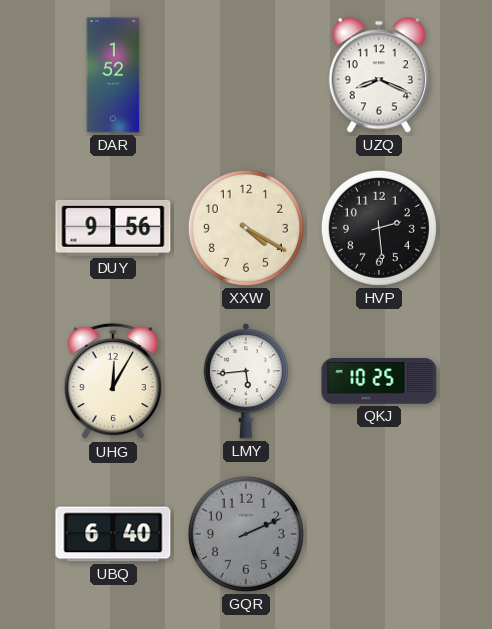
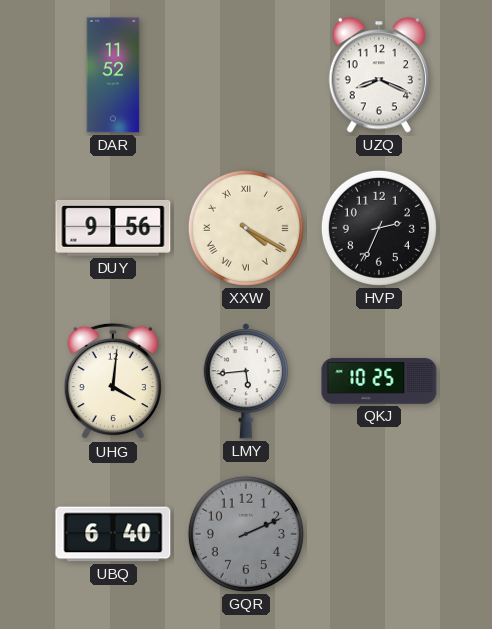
DAR: 1:52 -> 11:52
XXW numerals: Arabic -> Roman
HVP: 2:29 -> 2:34
UHG: 12:05 -> 4:01
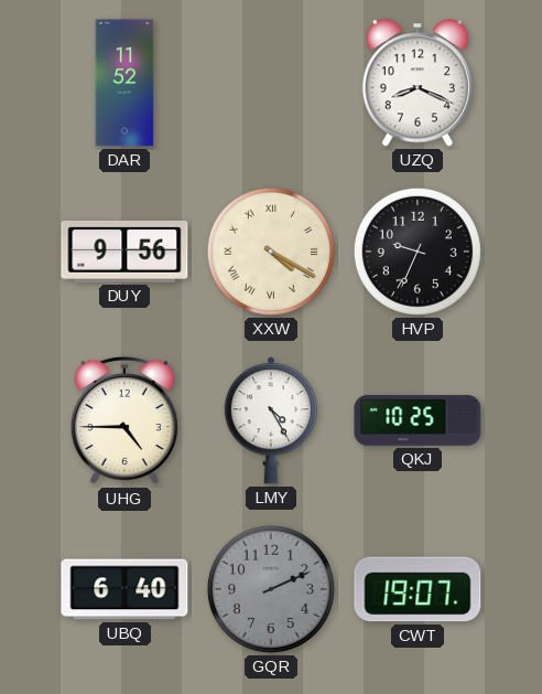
HVP: 2:34 -> 9:34
UHG: 4:01 -> 4:45
LMY: 5:44 -> 4:25
CWT: none -> 19:07
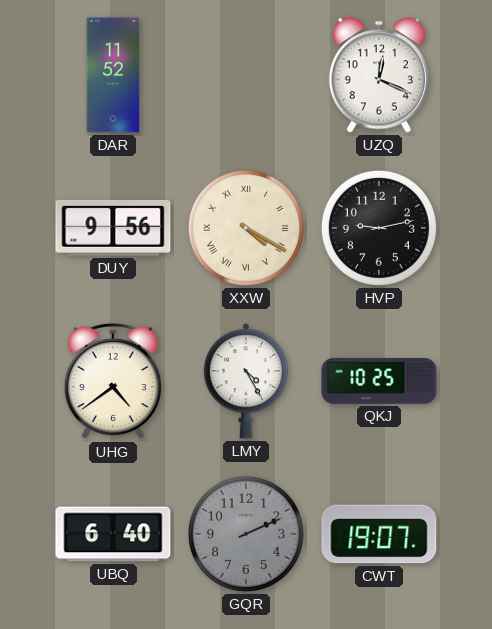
UZQ: 8:19 -> 12:19
HVP: 9:34 -> 9:13
UHG: 4:45 -> 4:39
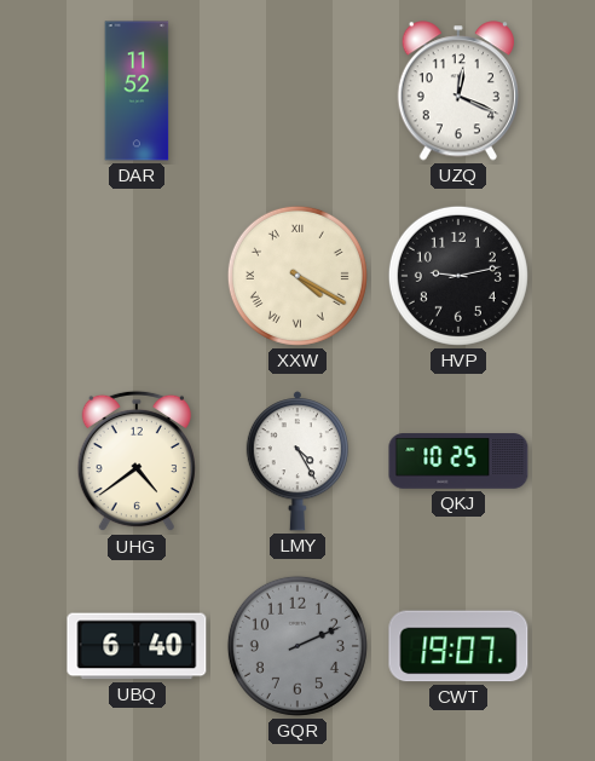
DUY: 9:56 -> none
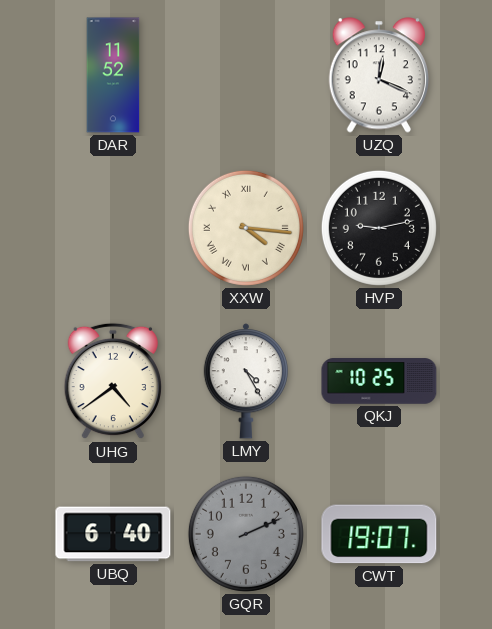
XXW: 4:20 -> 4:16
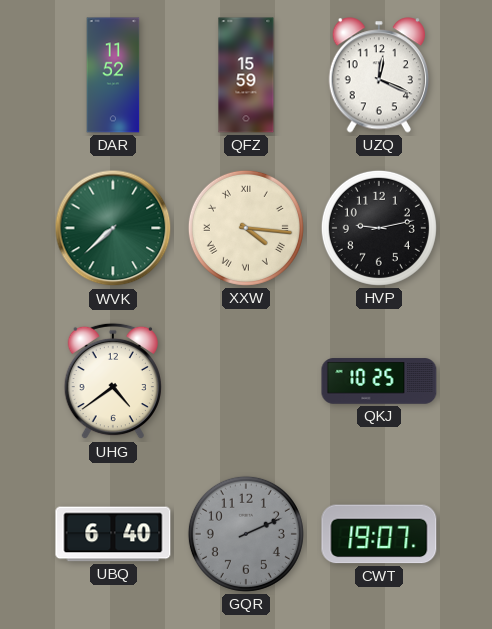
QFZ: none -> 15:59
WVK: none -> 7:38
LMY: 4:25 -> none
